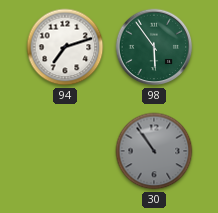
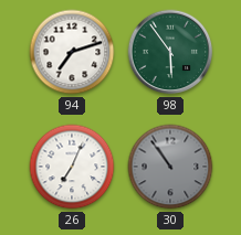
26: none -> 7:04
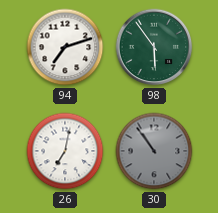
26: 7:04 -> 7:02
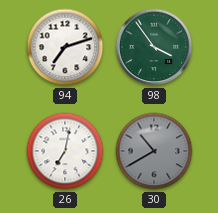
98: 5:54 -> 3:54
30: 10:54 -> 10:40
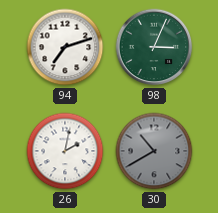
98: 3:54 -> 3:04
26: 7:02 -> 2:02
